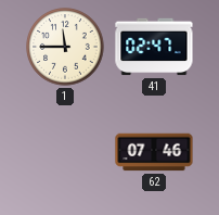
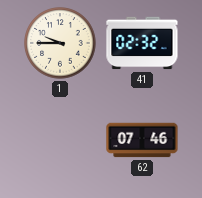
1: 11:45 -> 9:45
41: 02:47 -> 02:32
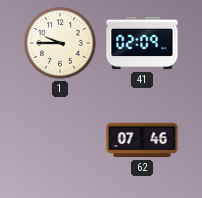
41: 02:32 -> 02:09
